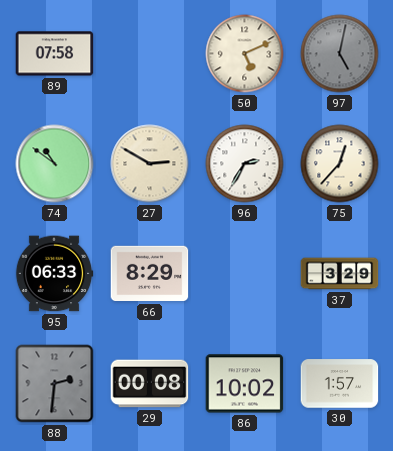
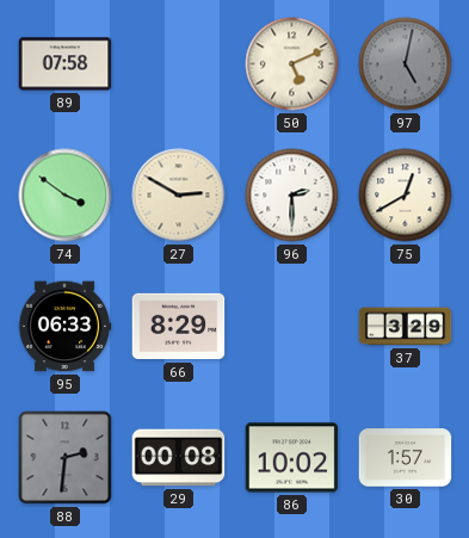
74: 10:51 -> 3:51
96: 2:35 -> 2:30
75: 12:37 -> 12:40
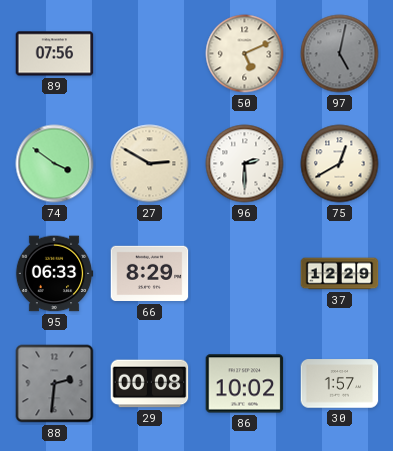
89: 07:58 -> 07:56
37: 3:29 -> 12:29
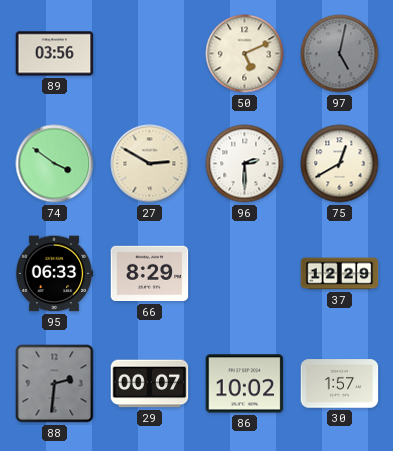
89: 07:56 -> 03:56
29: 00:08 -> 00:07
